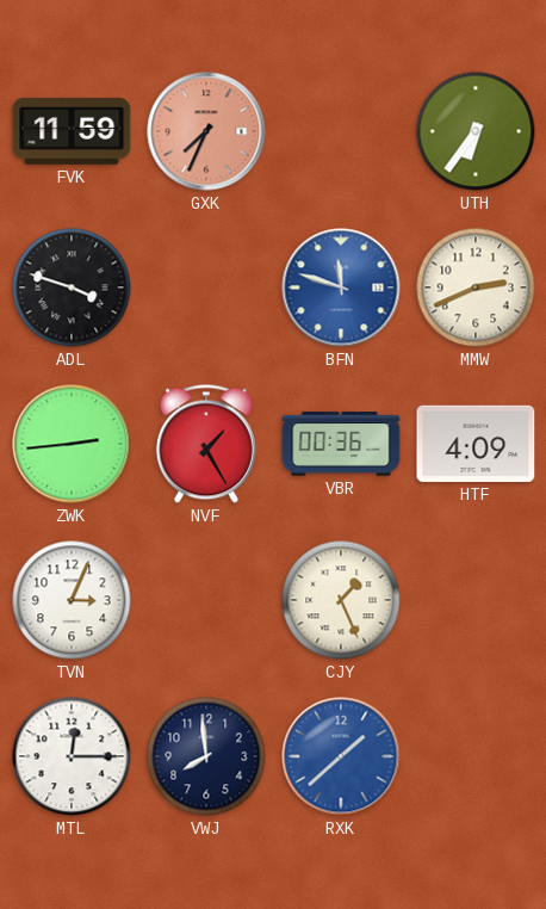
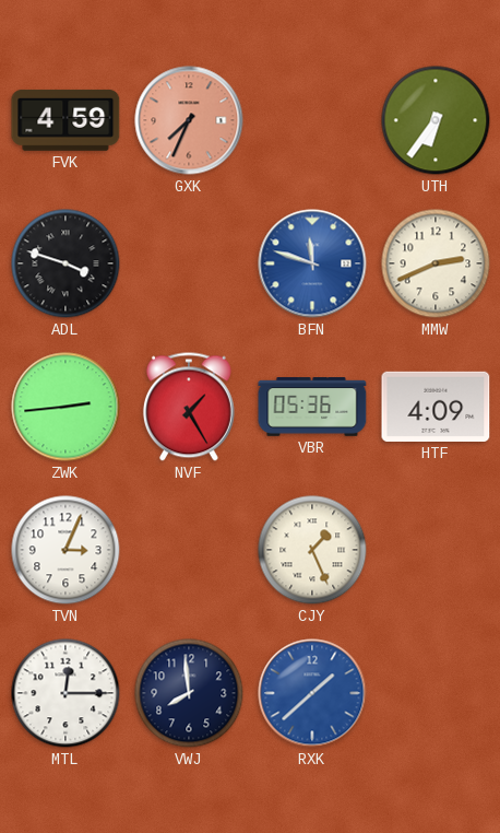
FVK: 11:59 -> 4:59
VBR: 00:36 -> 05:36
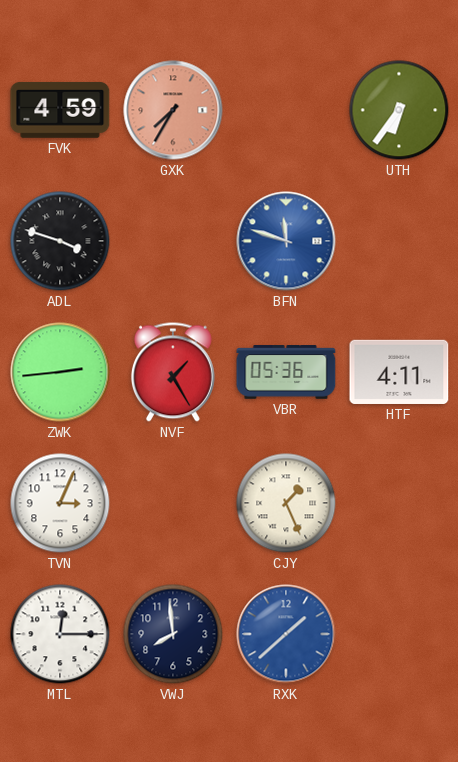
GXK: 7:34 -> 7:35
MMW: 2:41 -> none
HTF: 4:09 -> 4:11
